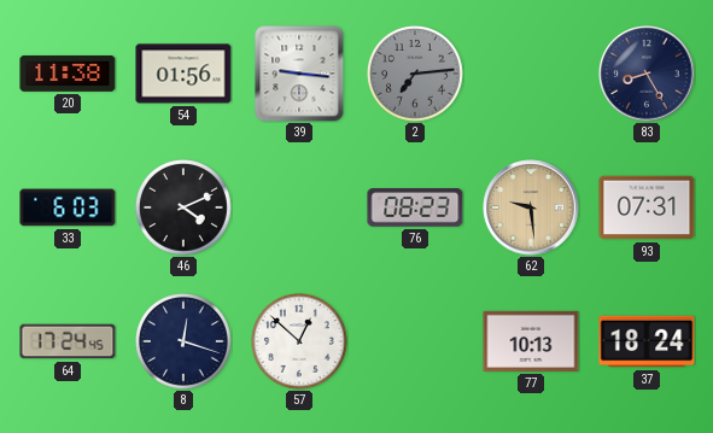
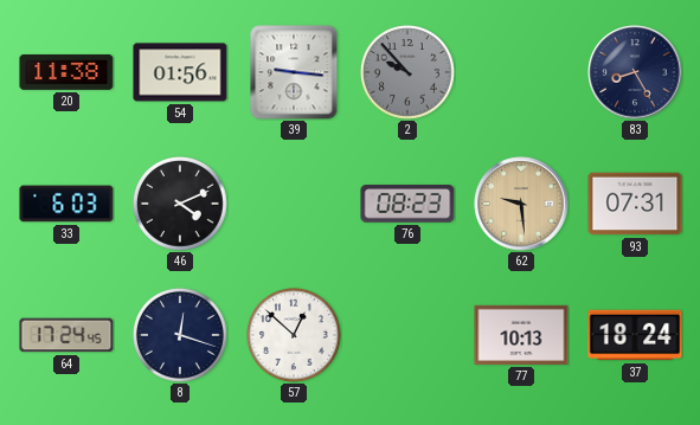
2: 7:14 -> 9:53
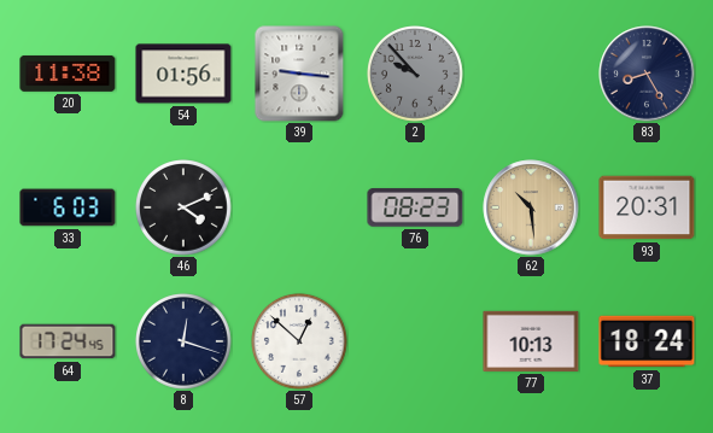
62: 9:29 -> 10:29
93: 07:31 -> 20:31
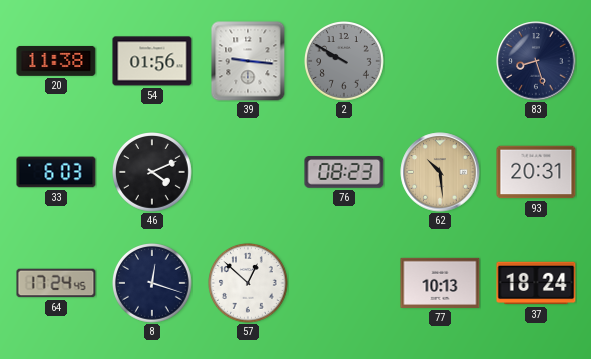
2: 9:53 -> 9:50
83: 8:25 -> 8:27
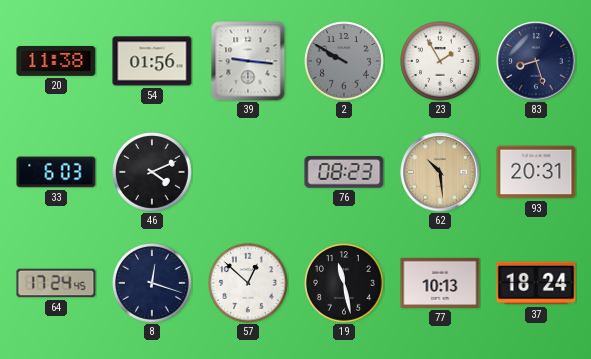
23: none -> 1:55
19: none -> 11:28
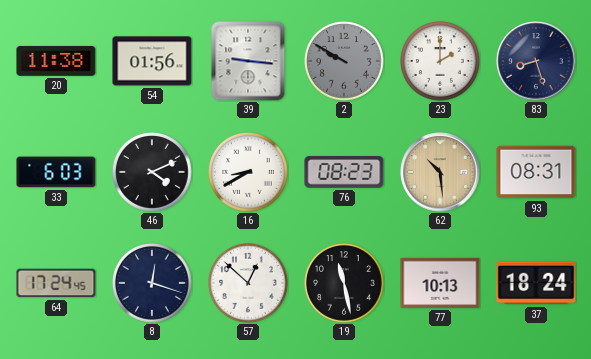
23: 1:55 -> 2:00
16: none -> 8:40
93: 20:31 -> 08:31
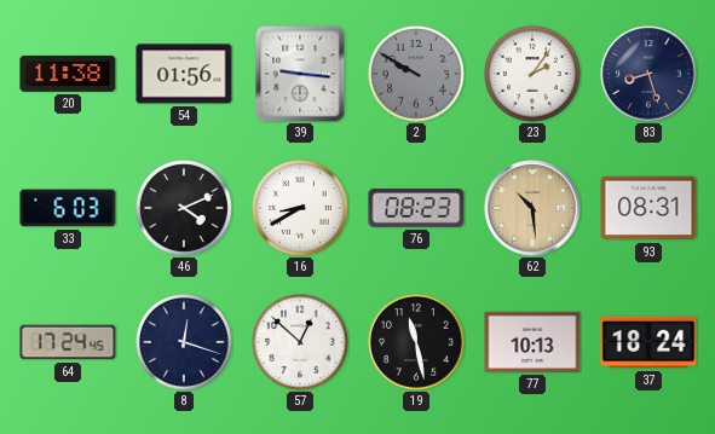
23: 2:00 -> 2:06
